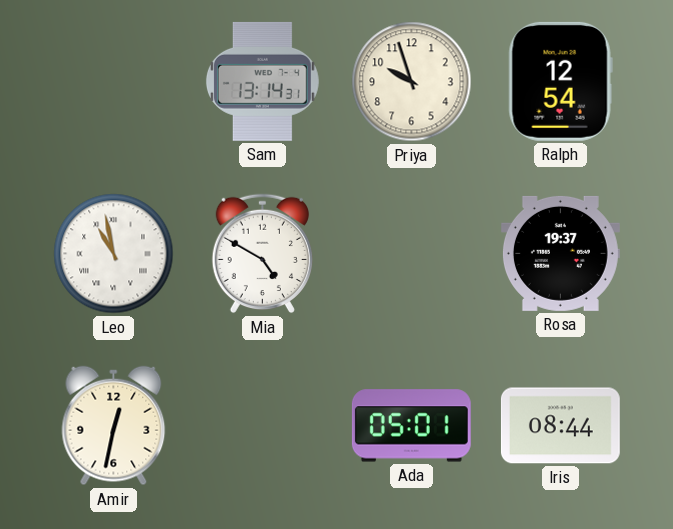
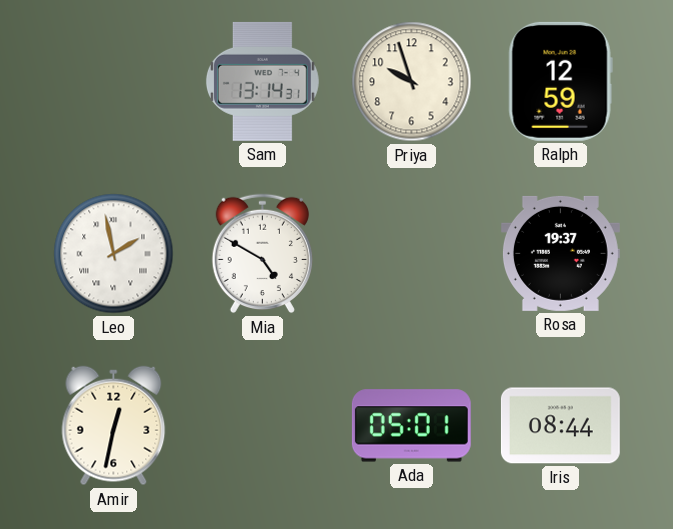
Ralph: 12:54 -> 12:59
Leo: 10:58 -> 1:58
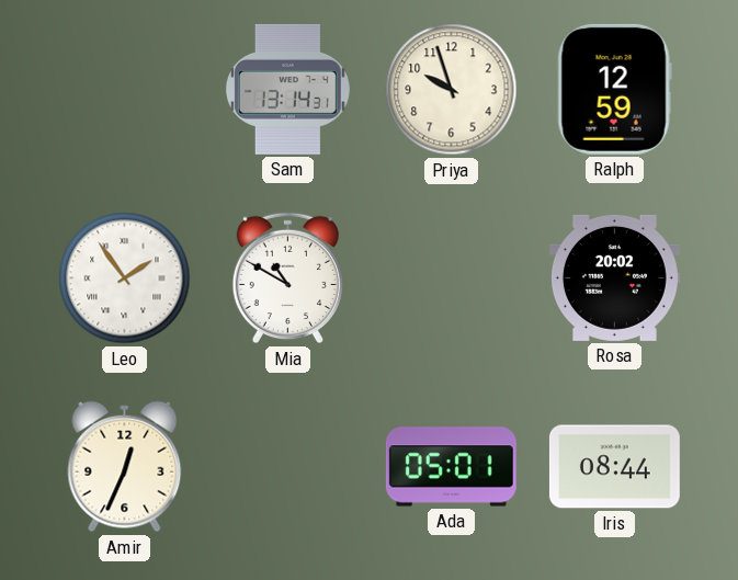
Leo: 1:58 -> 1:54
Mia: 4:50 -> 10:50
Rosa: 19:37 -> 20:02
Amir: 12:32 -> 12:34
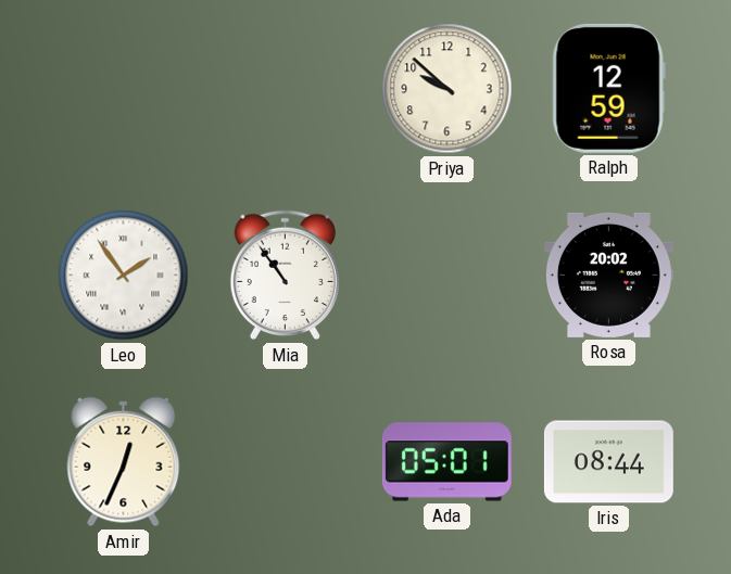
Sam: 13:14 -> none
Priya: 9:57 -> 9:52
Mia: 10:50 -> 10:54
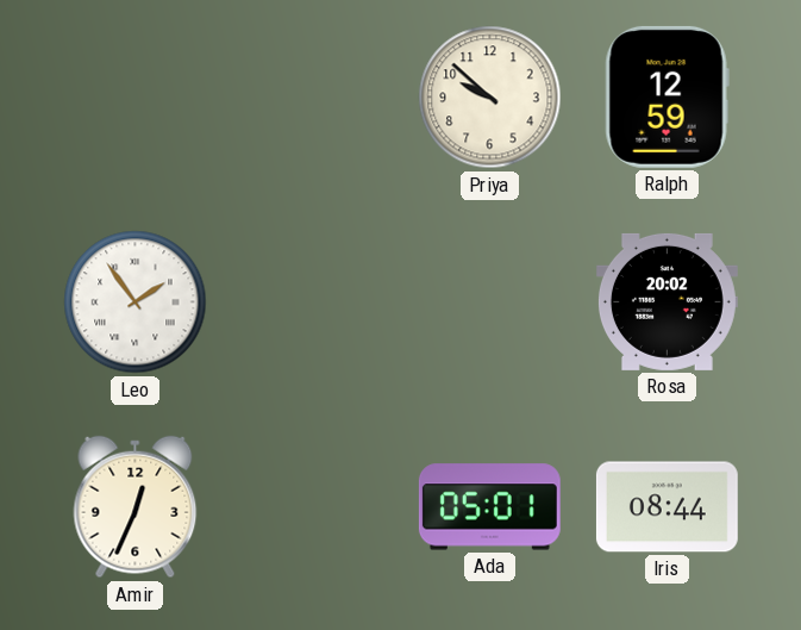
Mia: 10:54 -> none
